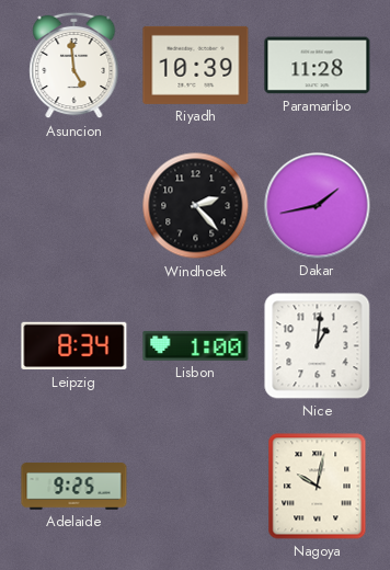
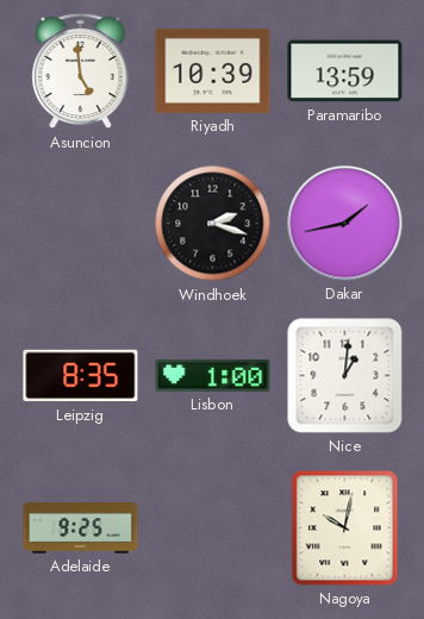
Paramaribo: 11:28 -> 13:59
Windhoek: 2:23 -> 2:18
Leipzig: 8:34 -> 8:35
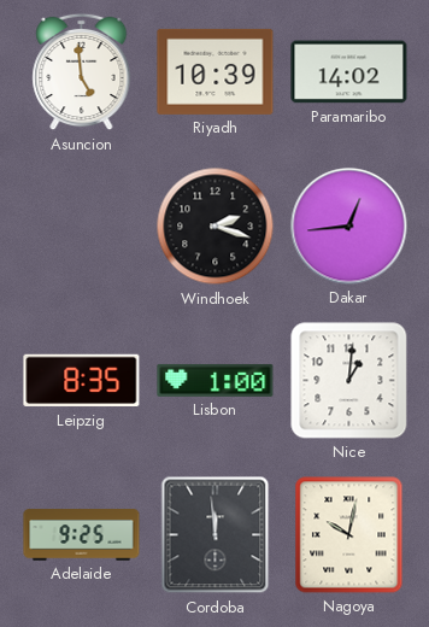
Paramaribo: 13:59 -> 14:02
Dakar: 1:43 -> 12:44
Cordoba: none -> 11:59
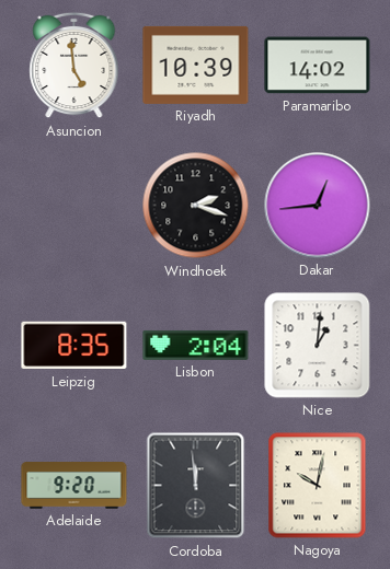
Lisbon: 1:00 -> 2:04
Adelaide: 9:25 -> 9:20
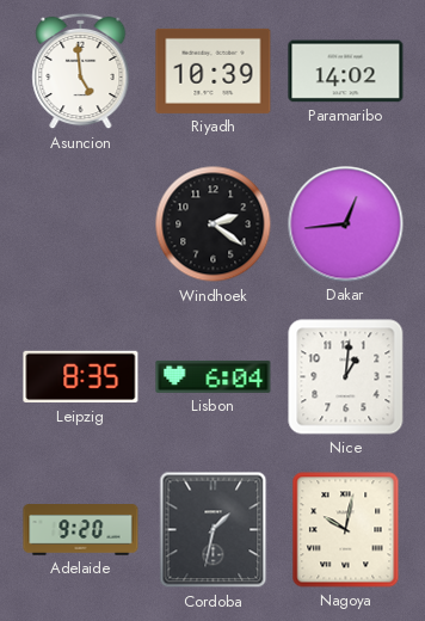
Windhoek: 2:18 -> 2:21
Lisbon: 2:04 -> 6:04
Cordoba: 11:59 -> 1:32
